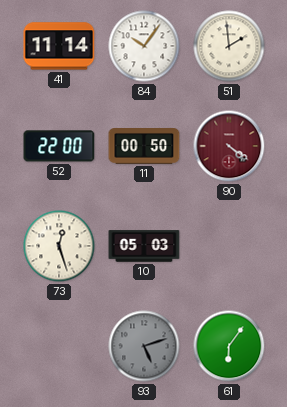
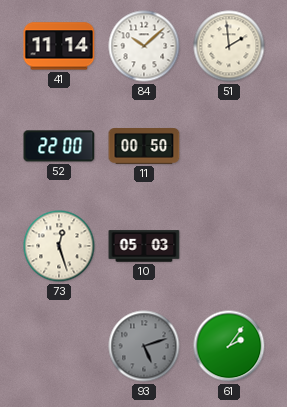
84: 10:06 -> 10:08
90: 4:21 -> none
61: 6:06 -> 2:06
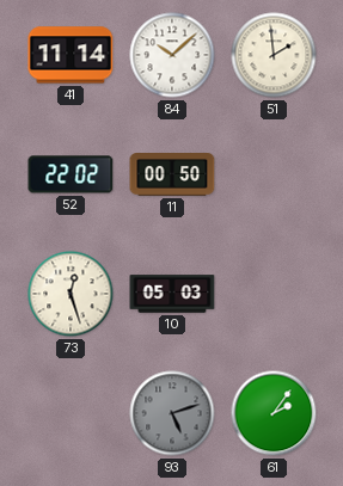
52: 22:00 -> 22:02
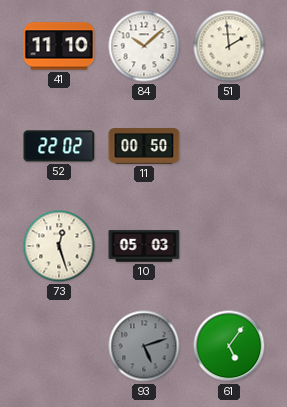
41: 11:14 -> 11:10
61: 2:06 -> 5:06
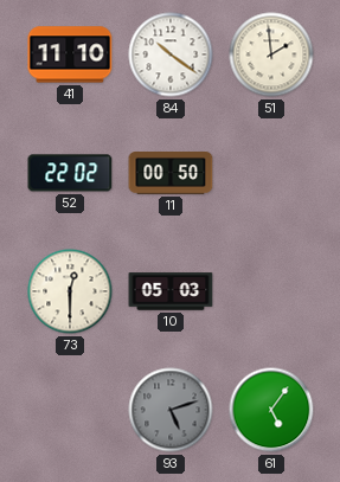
84: 10:08 -> 10:21
73: 12:27 -> 12:30
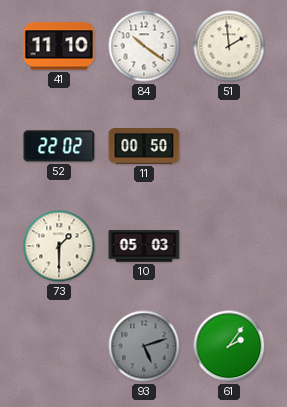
73: 12:30 -> 1:30
61: 5:06 -> 2:06
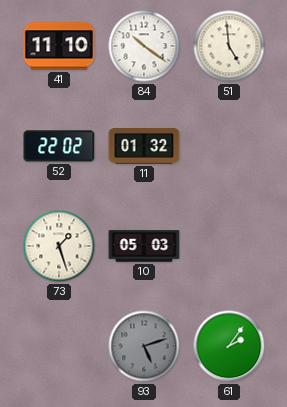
51: 1:59 -> 4:59
11: 00:50 -> 01:32
73: 1:30 -> 1:27
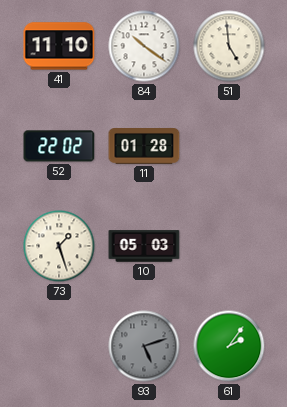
11: 01:32 -> 01:28
